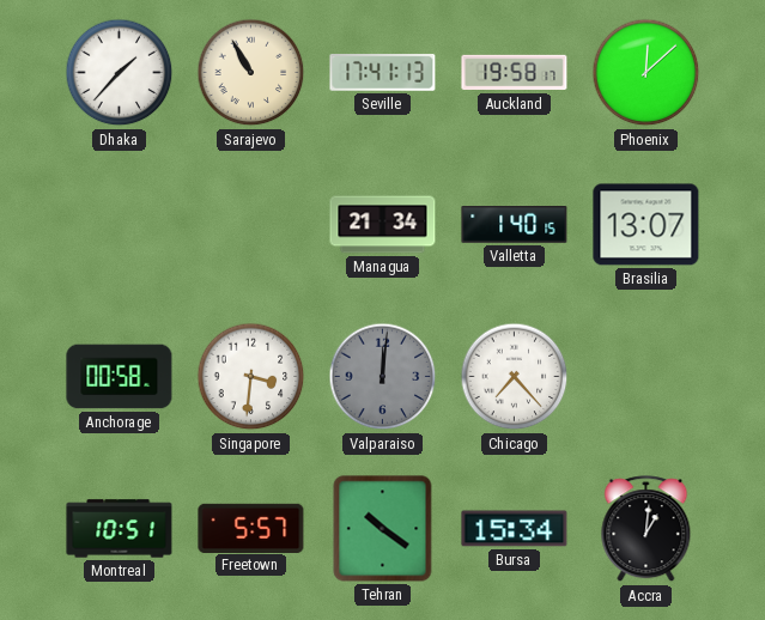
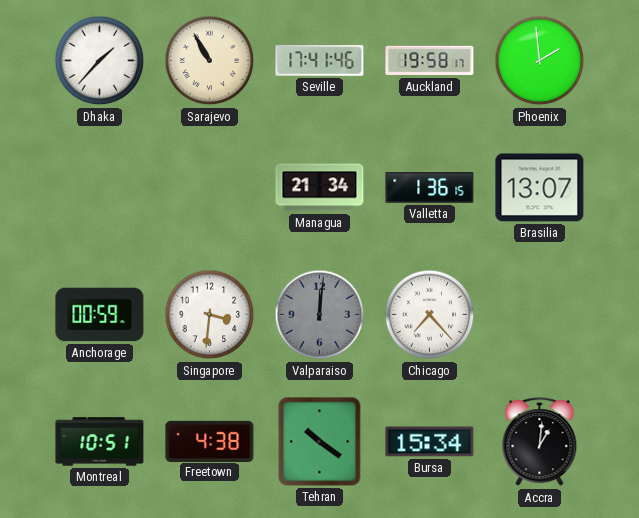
Seville: 17:41:13 -> 17:41:46
Phoenix: 12:08 -> 1:59
Valletta: 1:40 -> 1:36
Anchorage: 00:58 -> 00:59
Freetown: 5:57 -> 4:38
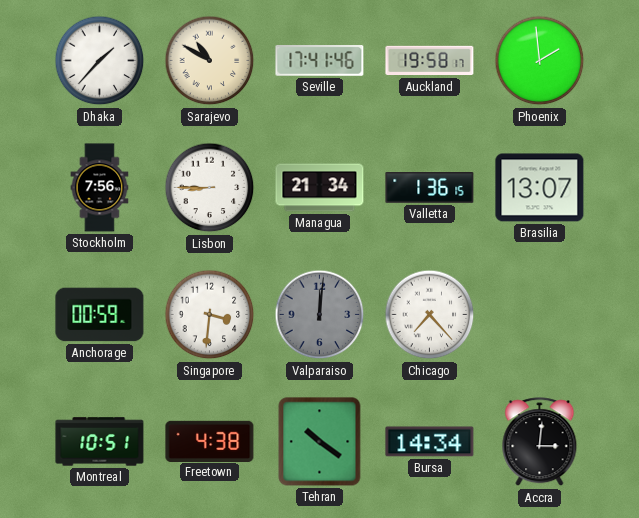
Sarajevo: 10:55 -> 10:50
Stockholm: none -> 7:56
Lisbon: none -> 8:45
Bursa: 15:34 -> 14:34
Accra: 1:01 -> 3:01
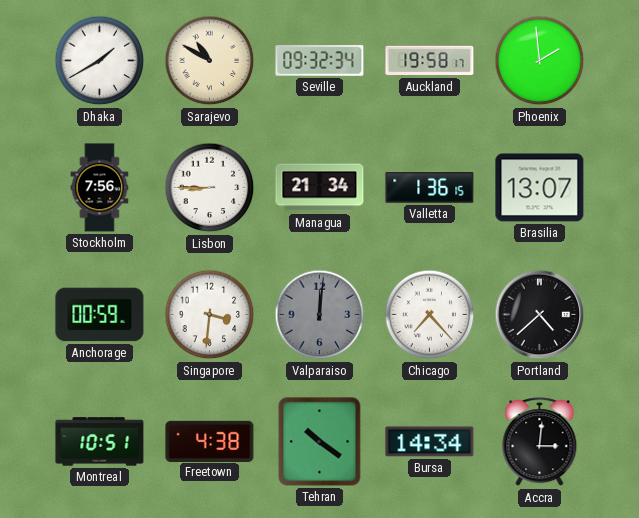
Dhaka: 1:37 -> 1:40
Seville: 17:41 -> 09:32
Portland: none -> 4:38
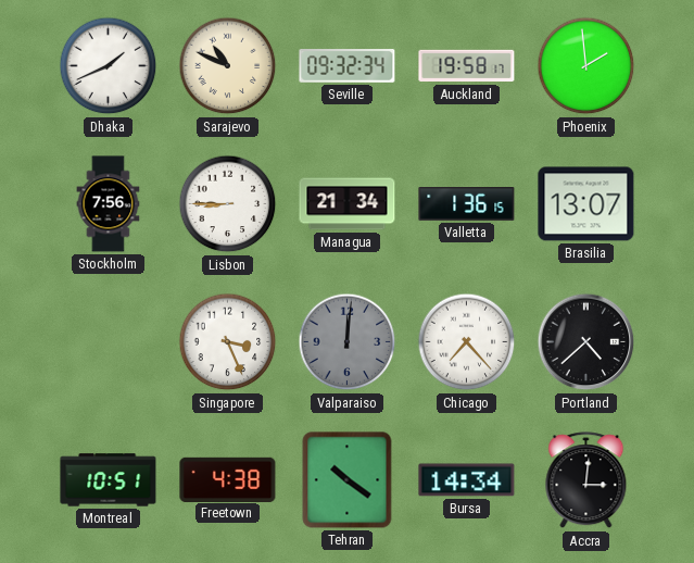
Dhaka: 1:40 -> 1:41
Sarajevo: 10:50 -> 10:49
Anchorage: 00:59 -> none
Singapore: 3:31 -> 3:26
